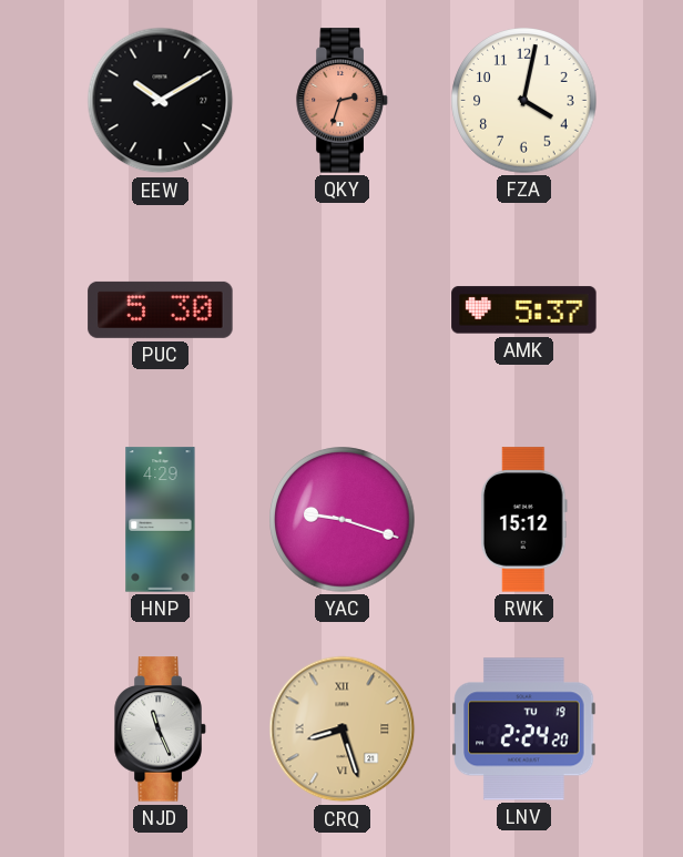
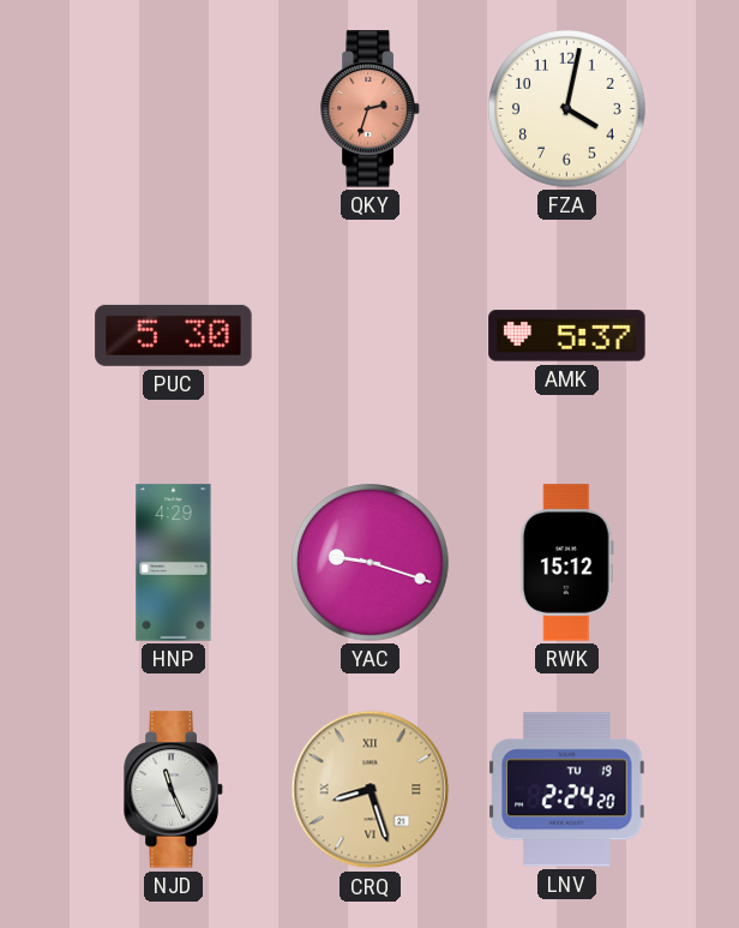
EEW: 10:10 -> none
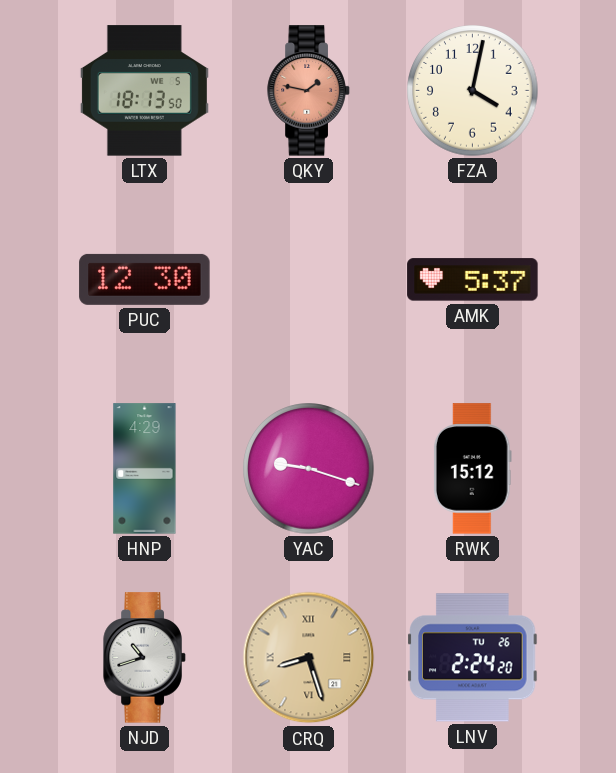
LTX: none -> 18:13
QKY: 2:33 -> 1:47
PUC: 5:30 -> 12:30
NJD: 11:26 -> 10:42
LNV date: TU 19 -> TU 26
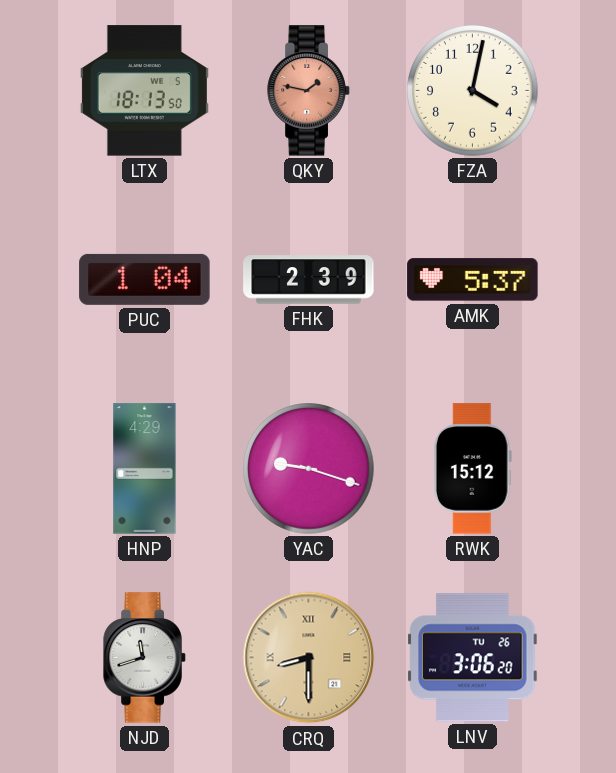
PUC: 12:30 -> 1:04
FHK: none -> 2:39
NJD: 10:42 -> 11:42
CRQ: 8:27 -> 8:30
LNV: 2:24 -> 3:06
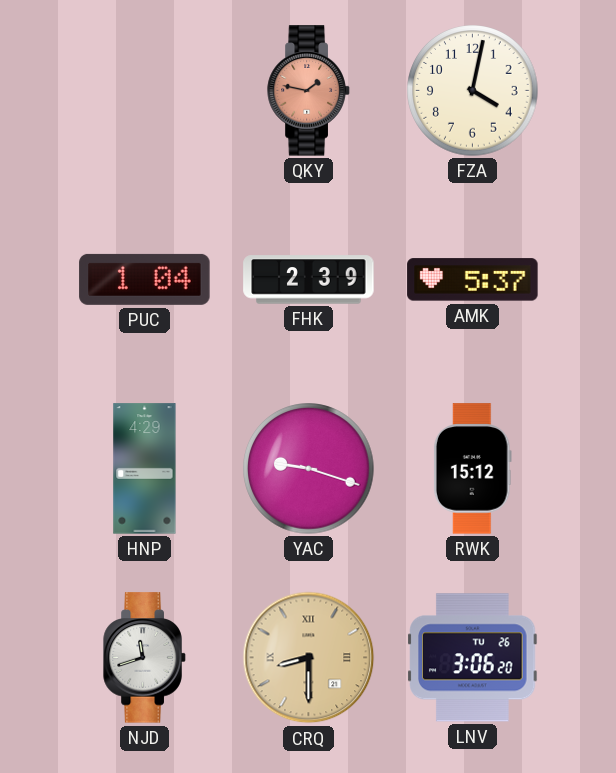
LTX: 18:13 -> none
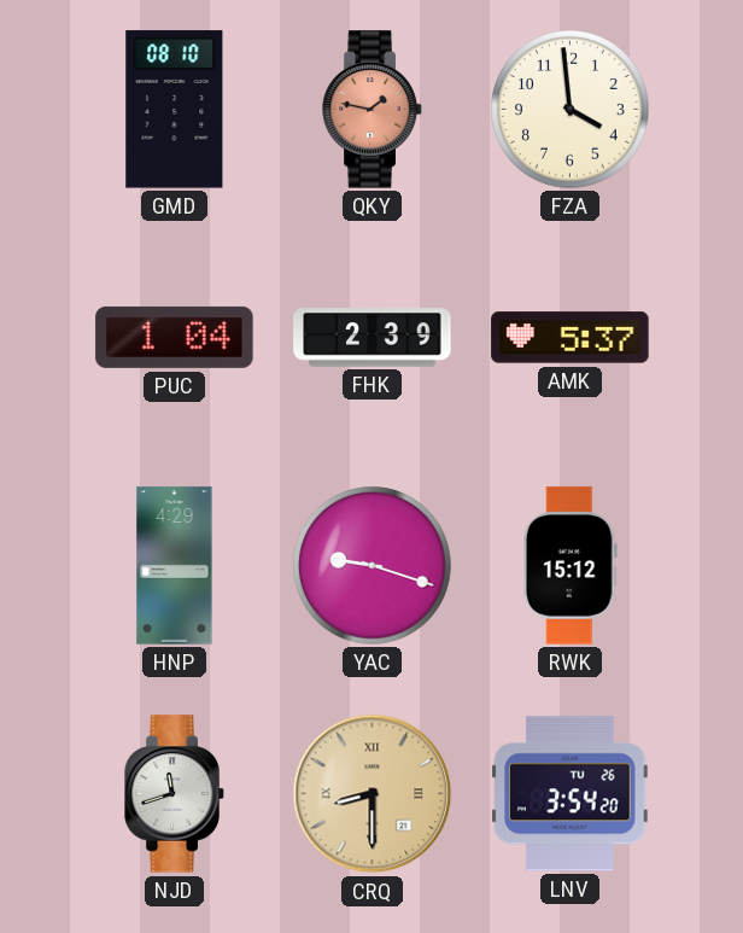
GMD: none -> 08:10
FZA: 4:02 -> 3:59
LNV: 3:06 -> 3:54
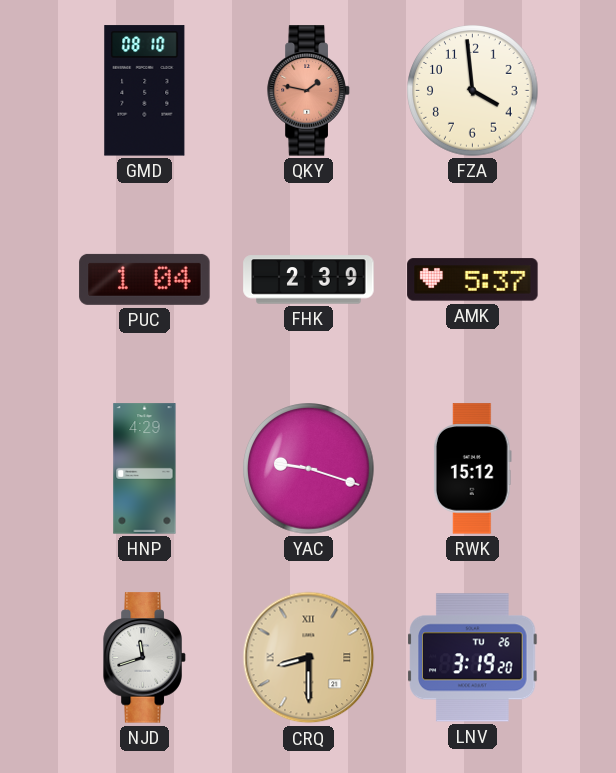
LNV: 3:54 -> 3:19
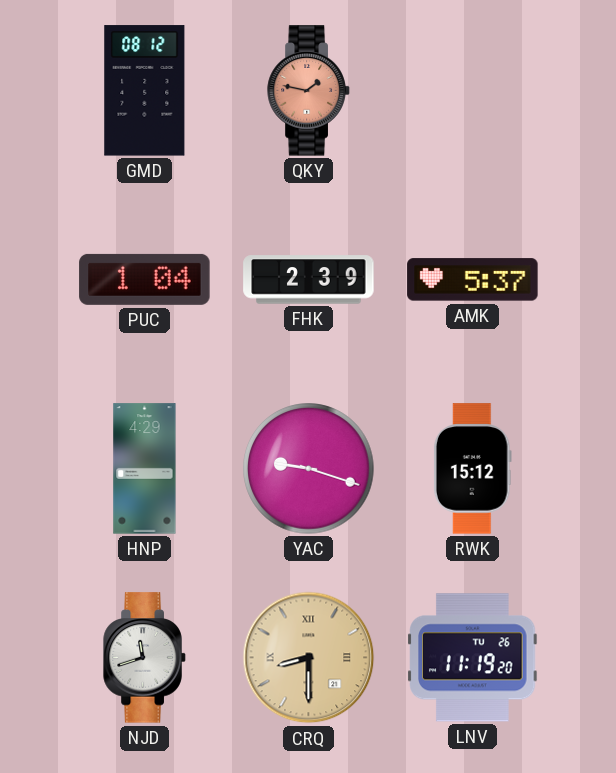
GMD: 08:10 -> 08:12
FZA: 3:59 -> none
LNV: 3:19 -> 11:19
